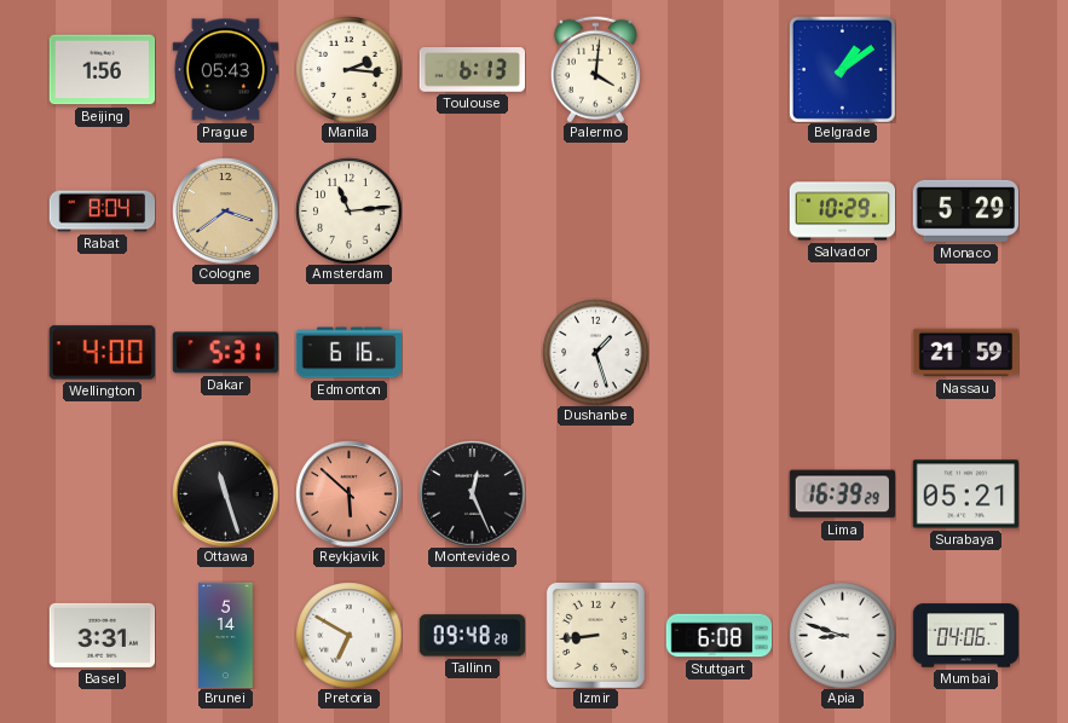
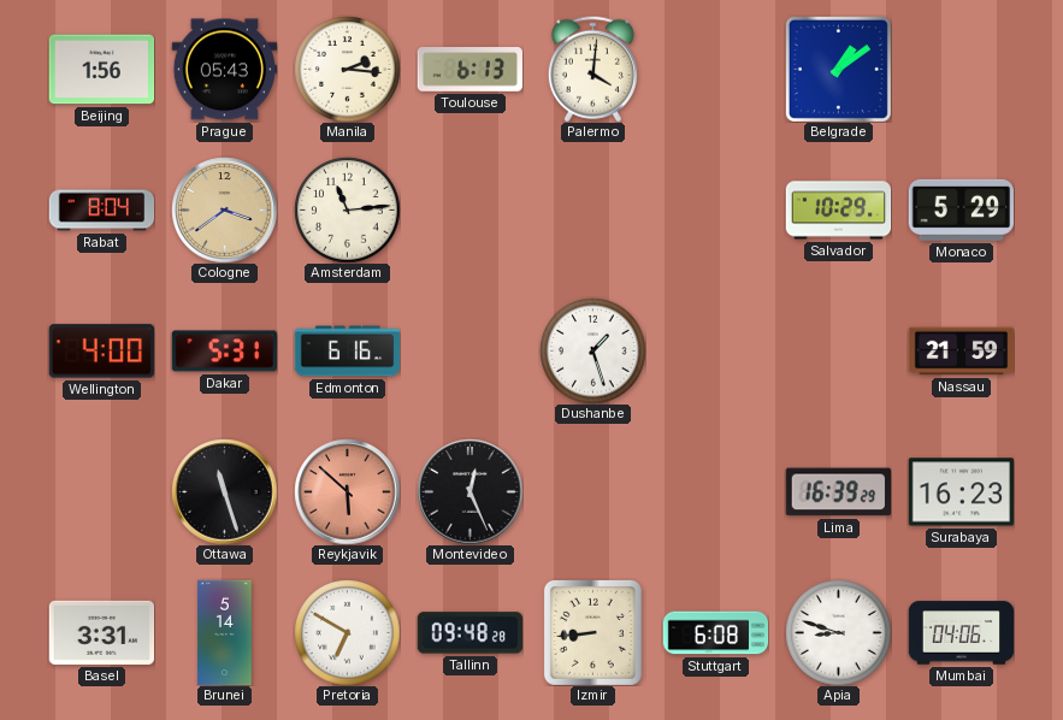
Surabaya: 05:21 -> 16:23
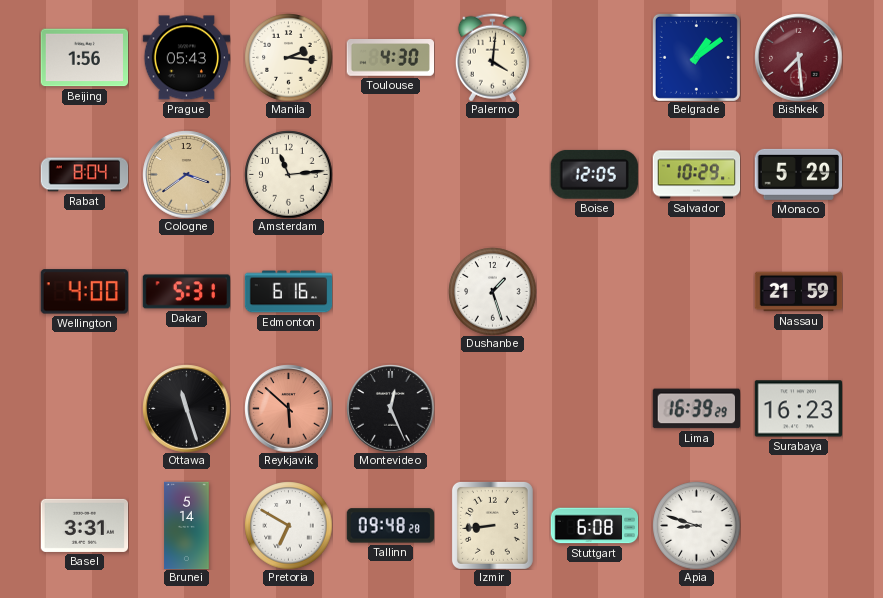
Toulouse: 6:13 -> 4:30
Bishkek: none -> 7:29
Boise: none -> 12:05
Mumbai: 04:06 -> none
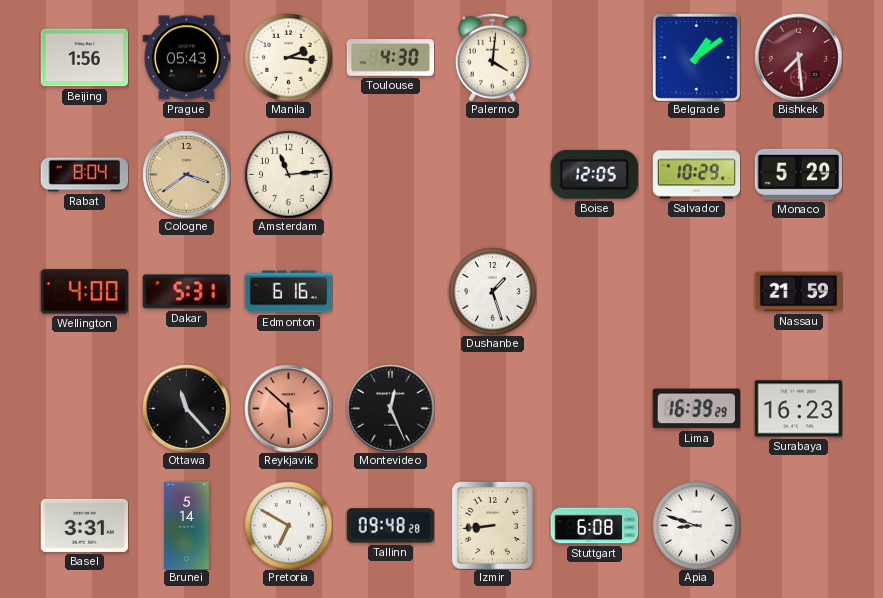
Ottawa: 11:27 -> 11:23
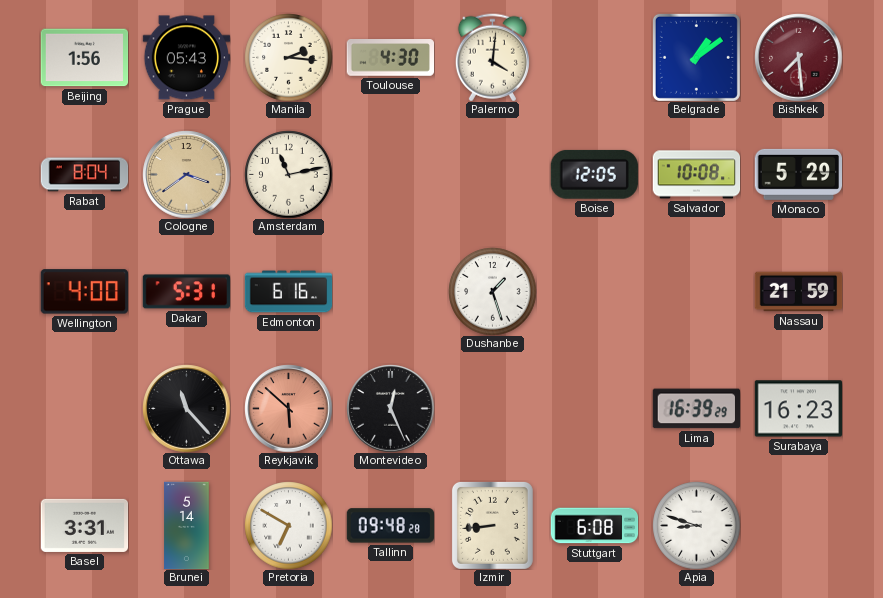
Amsterdam: 11:14 -> 11:13
Salvador: 10:29 -> 10:08
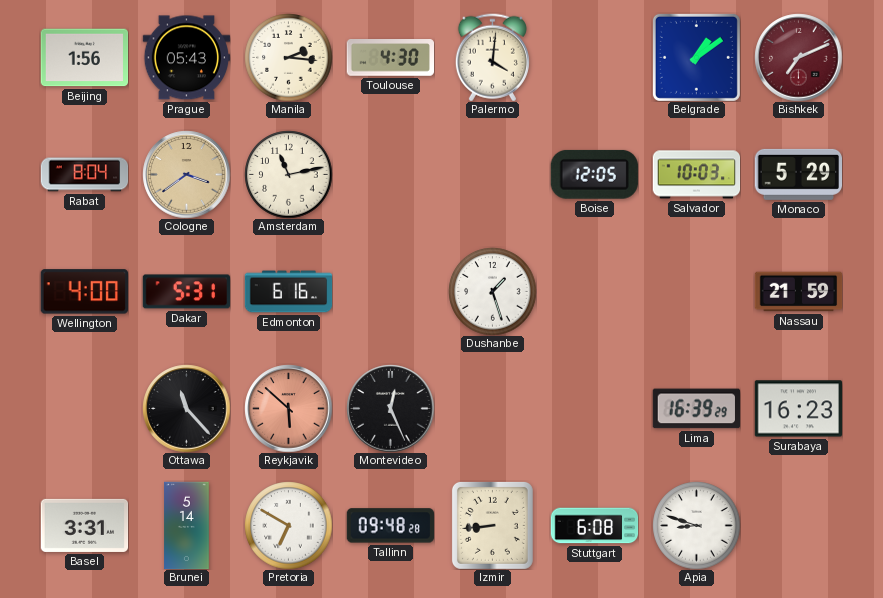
Bishkek: 7:29 -> 7:11
Salvador: 10:08 -> 10:03
